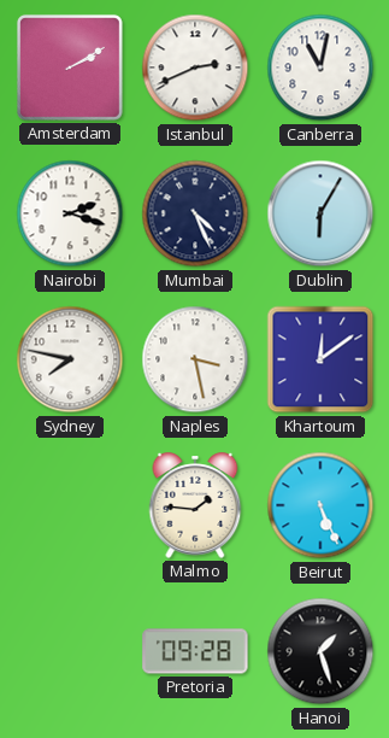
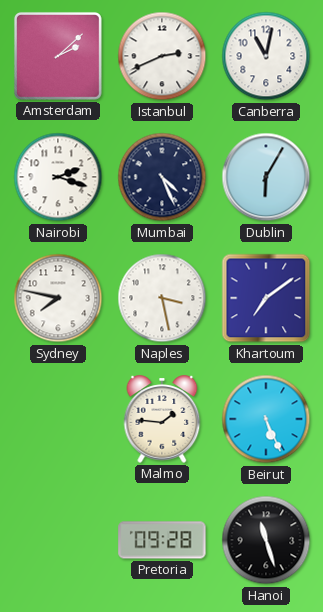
Amsterdam: 2:10 -> 2:08
Khartoum: 12:09 -> 7:09
Hanoi: 1:27 -> 11:27
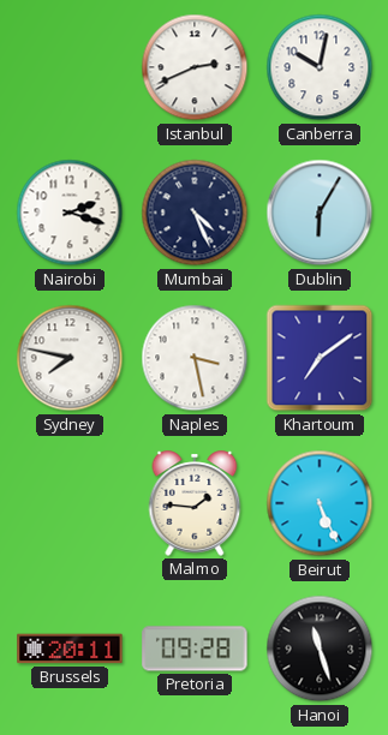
Amsterdam: 2:08 -> none
Canberra: 11:02 -> 10:02
Brussels: none -> 20:11
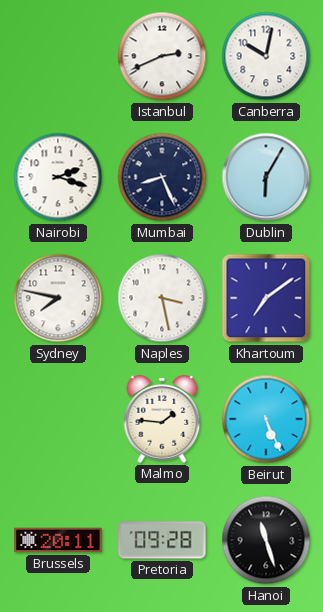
Mumbai: 4:26 -> 8:26
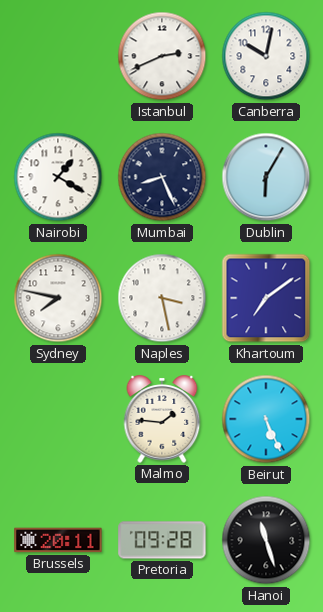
Nairobi: 2:18 -> 1:20
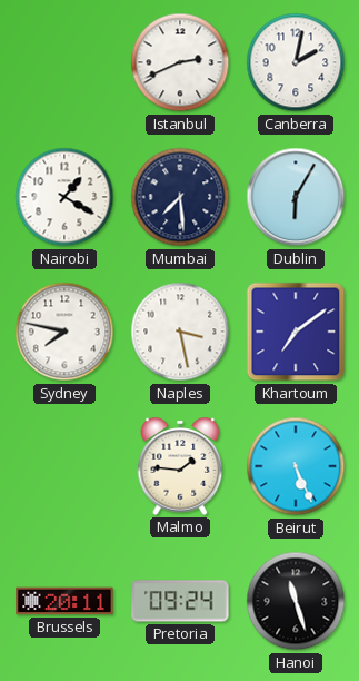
Canberra: 10:02 -> 2:02
Mumbai: 8:26 -> 7:29
Pretoria: 09:28 -> 09:24
